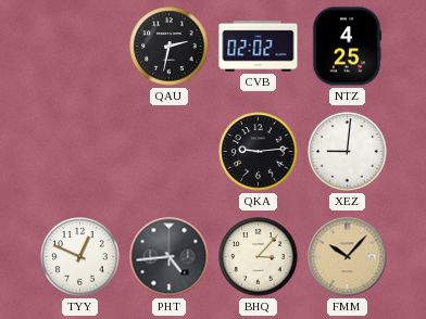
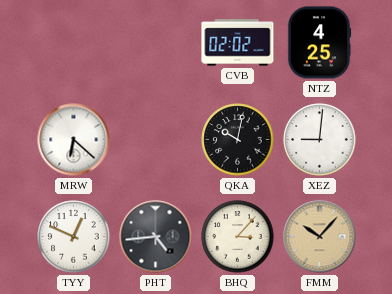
QAU: 2:32 -> none
MRW: none -> 6:22
QKA: 9:14 -> 10:02
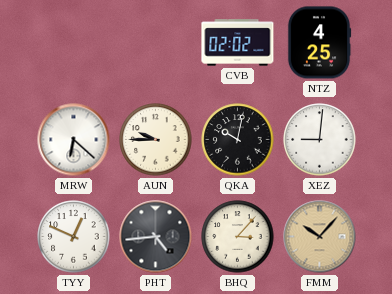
AUN: none -> 9:45
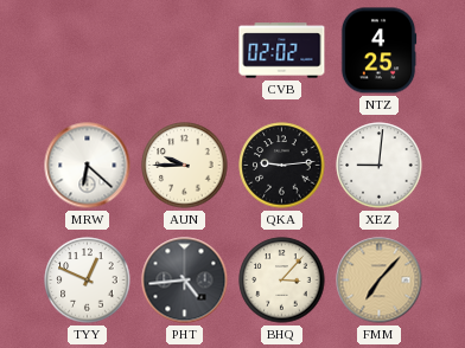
QKA: 10:02 -> 9:14
FMM: 10:07 -> 7:07
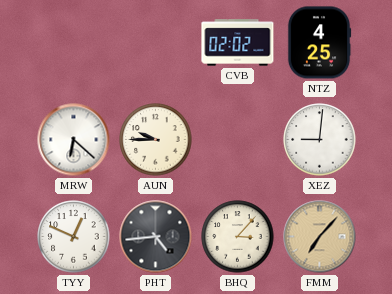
QKA: 9:14 -> none
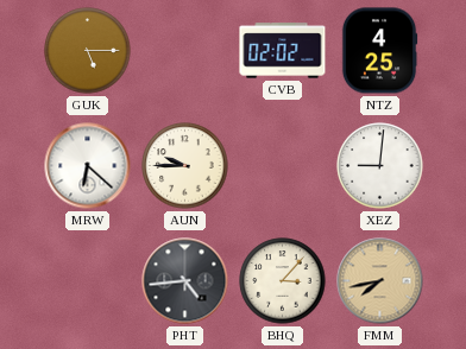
GUK: none -> 5:15
TYY: 12:49 -> none
FMM: 7:07 -> 7:43
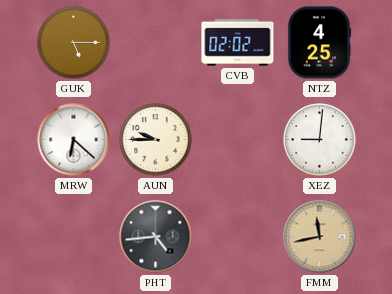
BHQ: 3:07 -> none
FMM: 7:43 -> 11:43
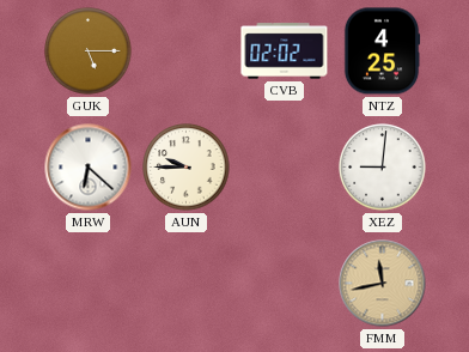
PHT: 4:44 -> none
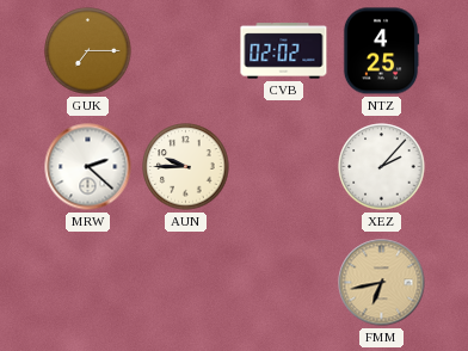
GUK: 5:15 -> 7:15
MRW: 6:22 -> 2:22
XEZ: 9:01 -> 2:07
FMM: 11:43 -> 6:43
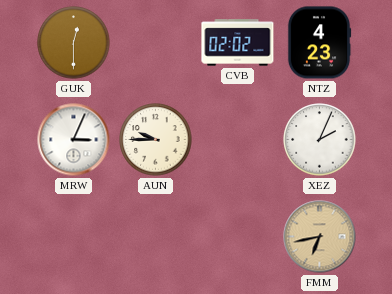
GUK: 7:15 -> 12:30
NTZ: 4:25 -> 4:23
MRW: 2:22 -> 3:04
XEZ: 2:07 -> 2:04
